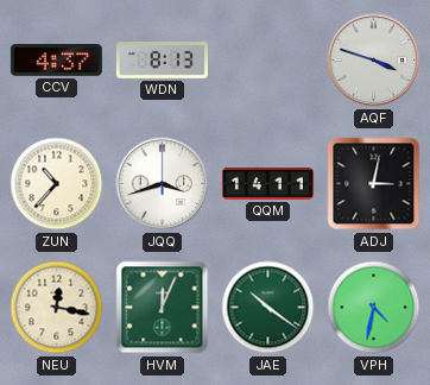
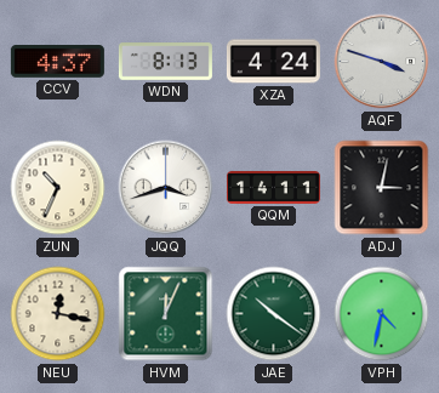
XZA: none -> 4:24
ZUN: 10:37 -> 10:34
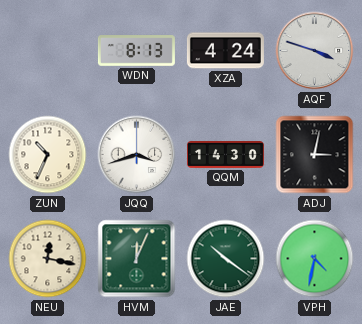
CCV: 4:37 -> none
QQM: 14:11 -> 14:30
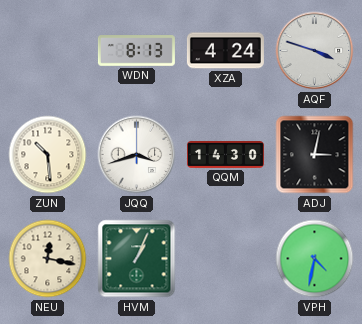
ZUN: 10:34 -> 10:29
HVM: 12:04 -> 1:04
JAE: 10:21 -> none
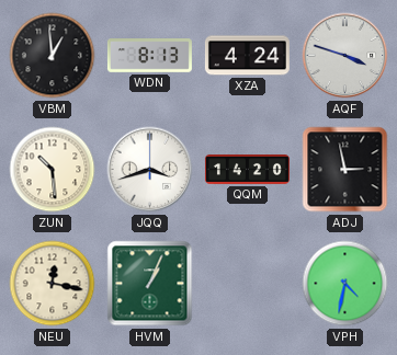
VBM: none -> 12:59
QQM: 14:30 -> 14:20
ADJ: 3:02 -> 2:58
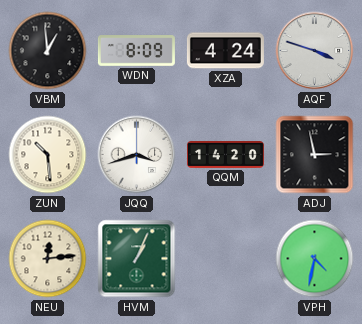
WDN: 8:13 -> 8:09
NEU: 12:17 -> 12:14
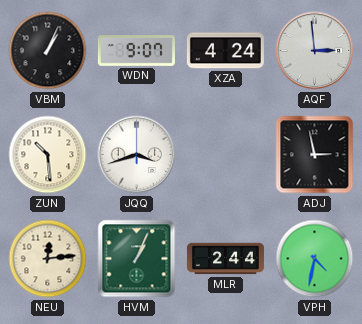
VBM: 12:59 -> 1:04
WDN: 8:09 -> 9:07
AQF: 3:48 -> 2:59
QQM: 14:20 -> none
MLR: none -> 2:44
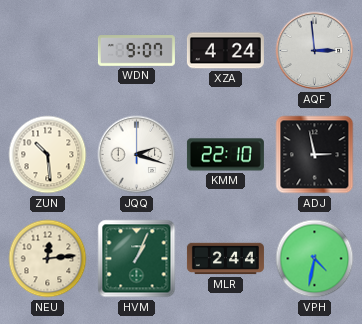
VBM: 1:04 -> none
JQQ: 3:42 -> 2:18
KMM: none -> 22:10
